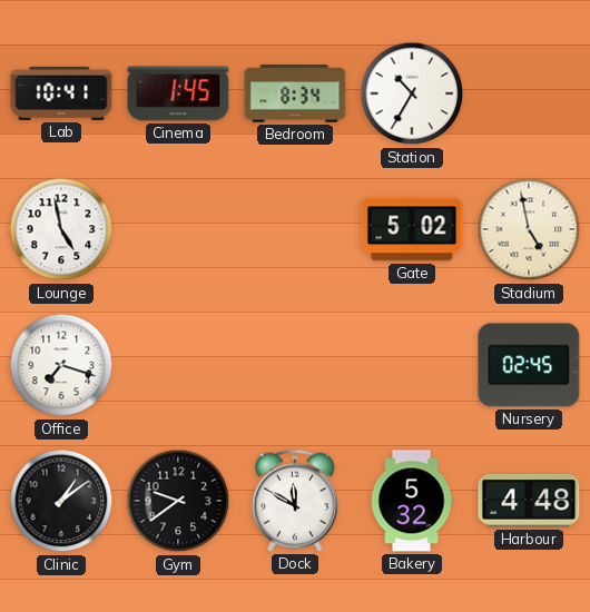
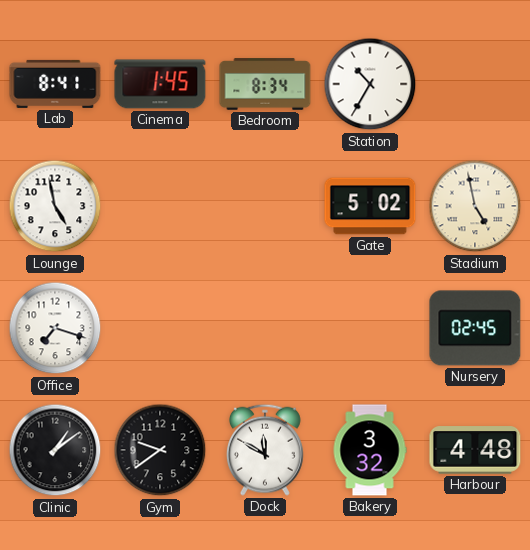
Lab: 10:41 -> 8:41
Bakery: 5:32 -> 3:32
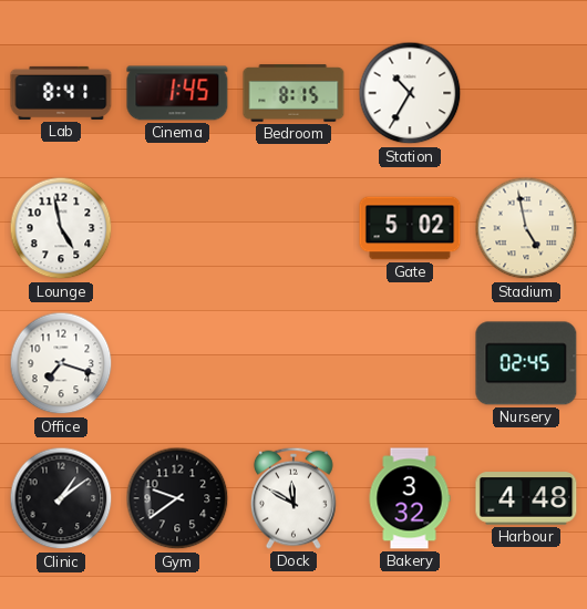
Bedroom: 8:34 -> 8:15
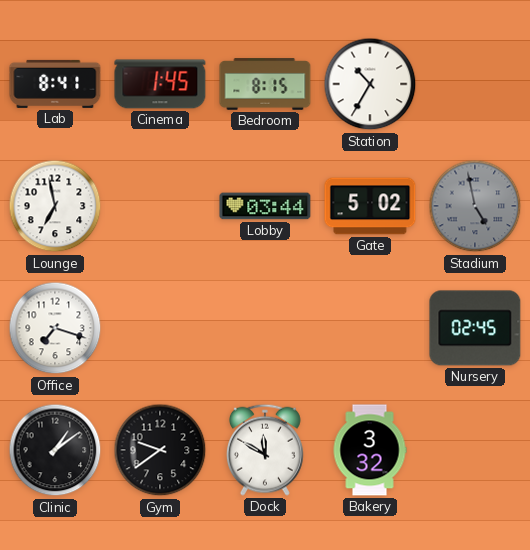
Lounge: 4:58 -> 6:58
Lobby: none -> 03:44
Stadium dial: cream -> grey
Harbour: 4:48 -> none
